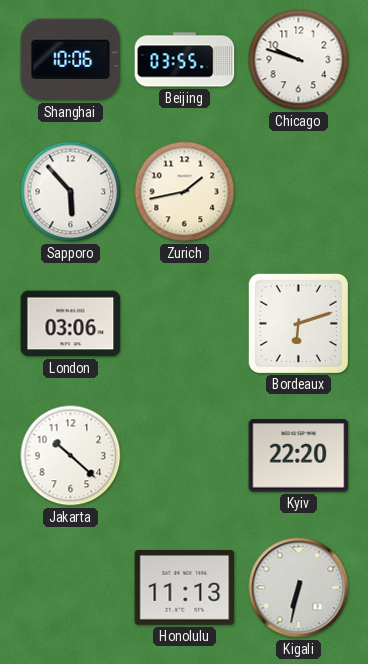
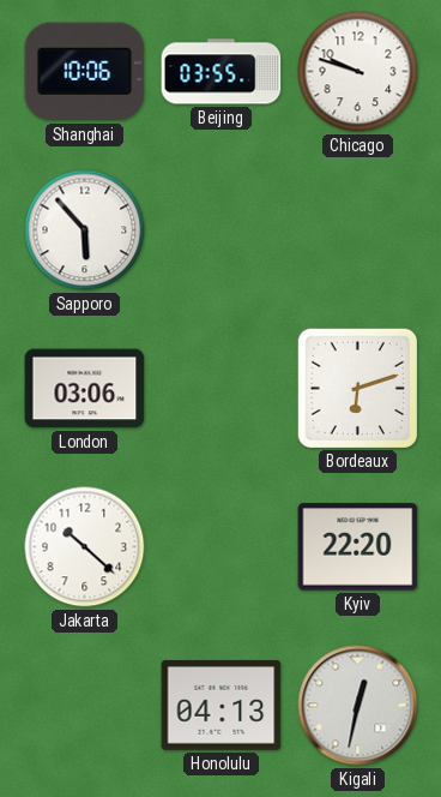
Zurich: 1:43 -> none
Honolulu: 11:13 -> 04:13
Kigali: 6:32 -> 12:32
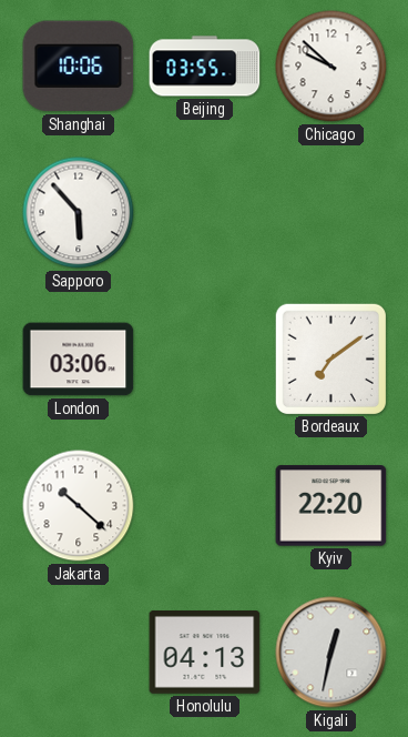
Chicago: 9:48 -> 9:52
Bordeaux: 6:12 -> 7:09
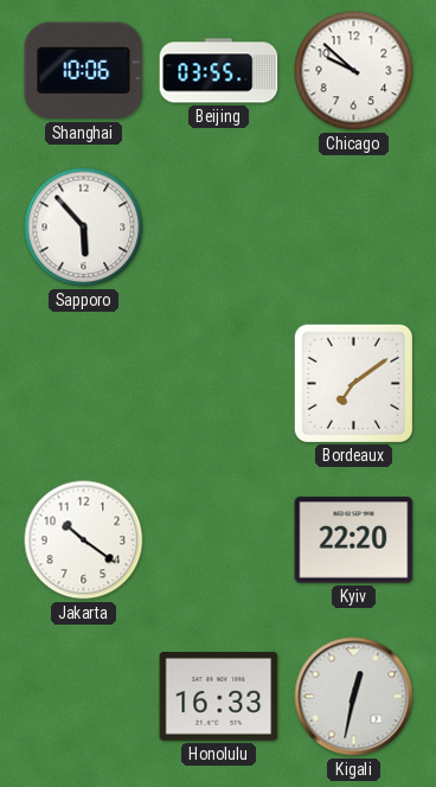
London: 03:06 -> none
Jakarta: 10:22 -> 10:21
Honolulu: 04:13 -> 16:33
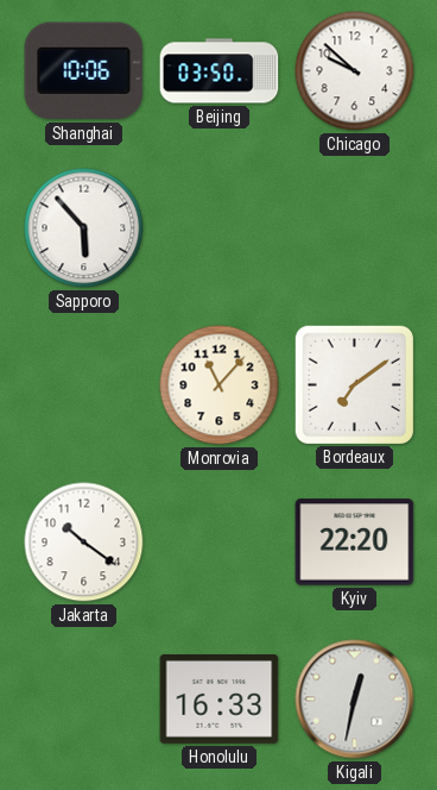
Beijing: 03:55 -> 03:50
Monrovia: none -> 11:07
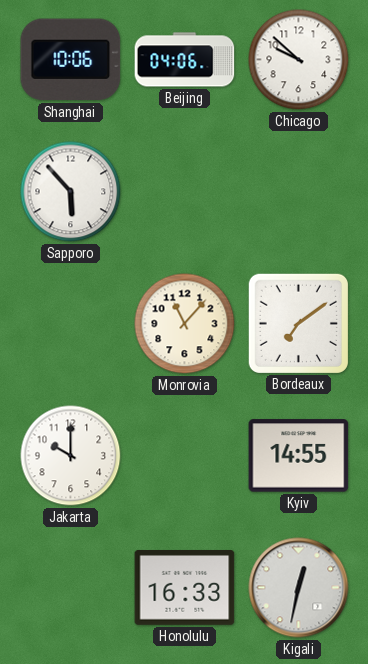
Beijing: 03:50 -> 04:06
Jakarta: 10:21 -> 10:00
Kyiv: 22:20 -> 14:55
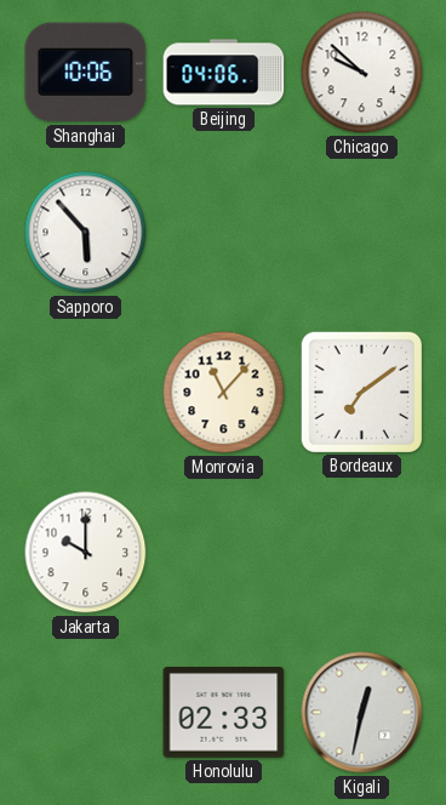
Kyiv: 14:55 -> none
Honolulu: 16:33 -> 02:33
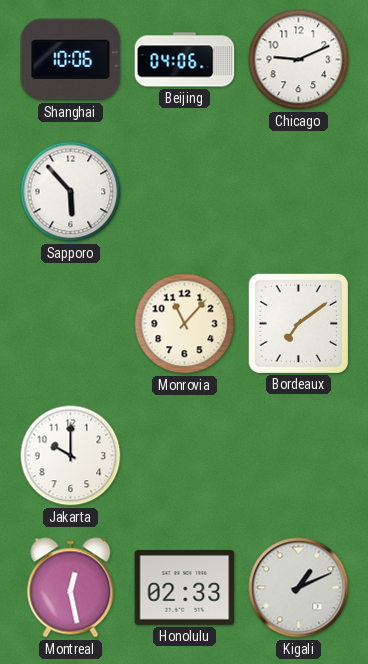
Chicago: 9:52 -> 9:11
Montreal: none -> 12:28
Kigali: 12:32 -> 1:11
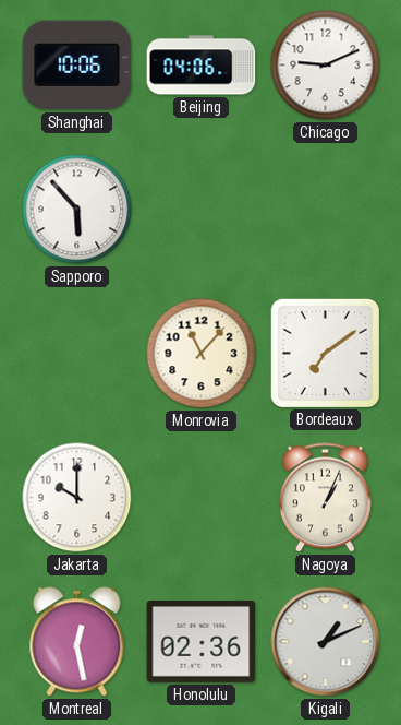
Nagoya: none -> 1:04
Honolulu: 02:33 -> 02:36
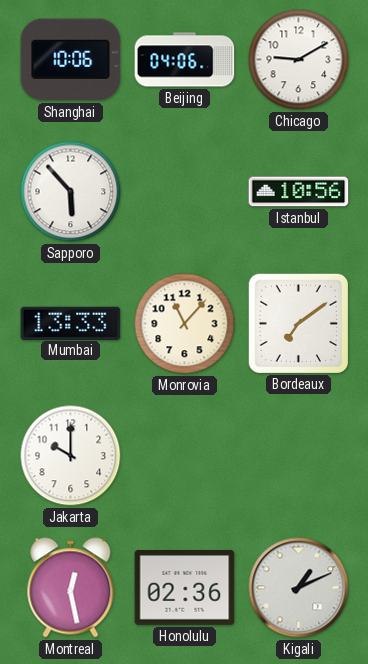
Chicago: 9:11 -> 9:10
Istanbul: none -> 10:56
Mumbai: none -> 13:33
Nagoya: 1:04 -> none
